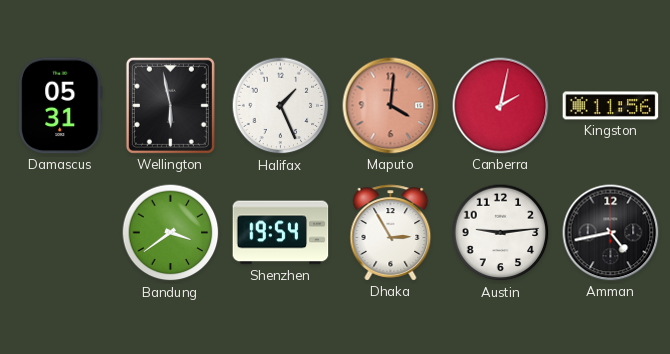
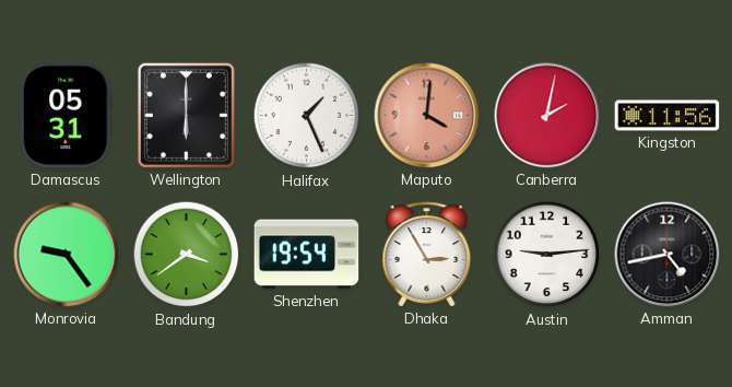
Wellington: 5:58 -> 6:00
Monrovia: none -> 9:24
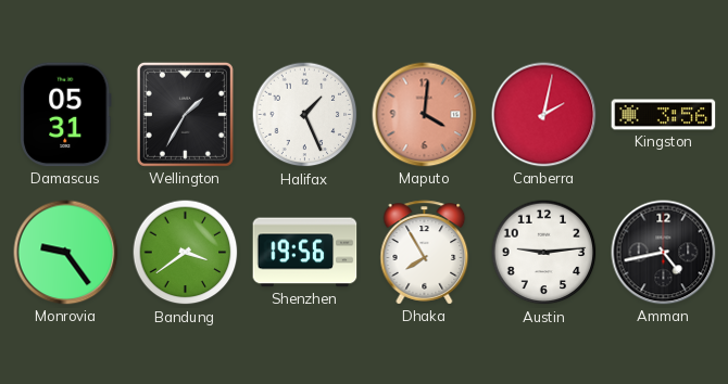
Wellington: 6:00 -> 1:35
Kingston: 11:56 -> 3:56
Shenzhen: 19:54 -> 19:56
Dhaka: 2:55 -> 7:55
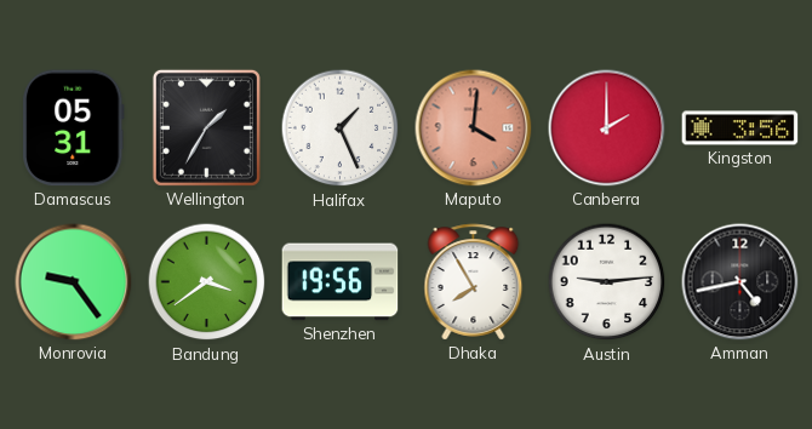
Canberra: 2:02 -> 2:00
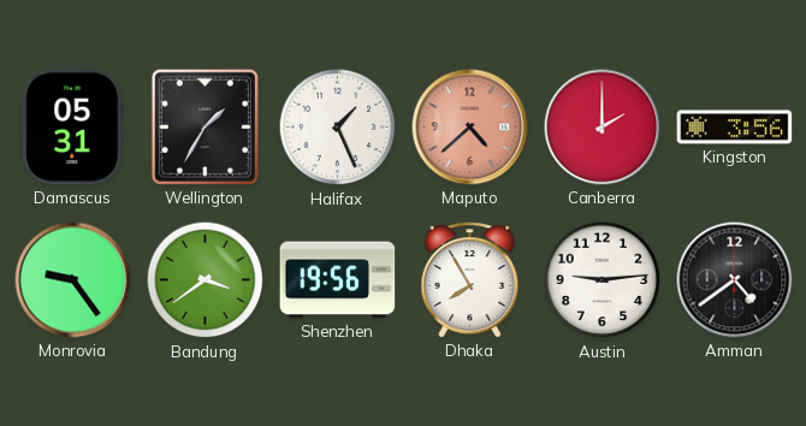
Maputo: 4:01 -> 4:38
Amman: 4:43 -> 4:39
